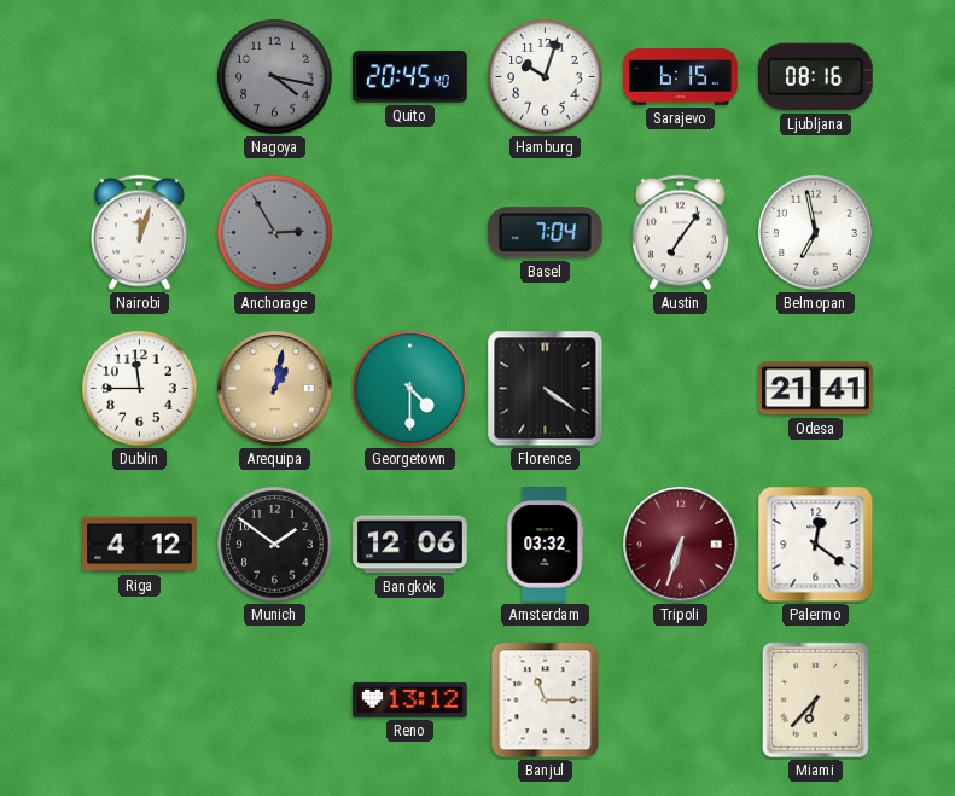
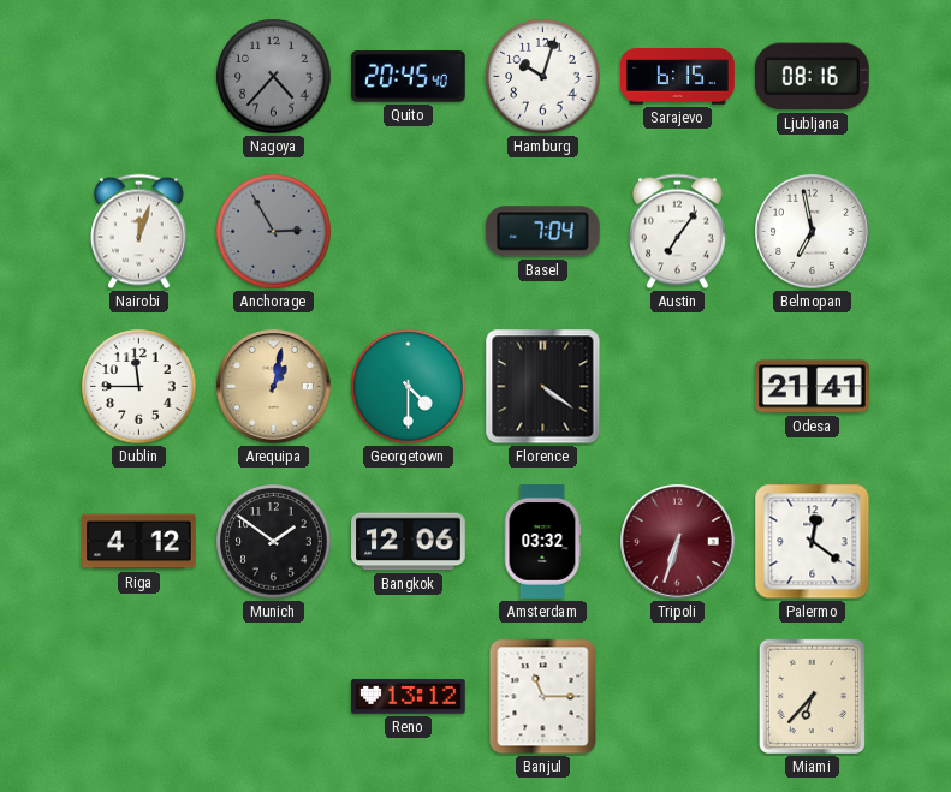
Nagoya: 4:17 -> 4:37
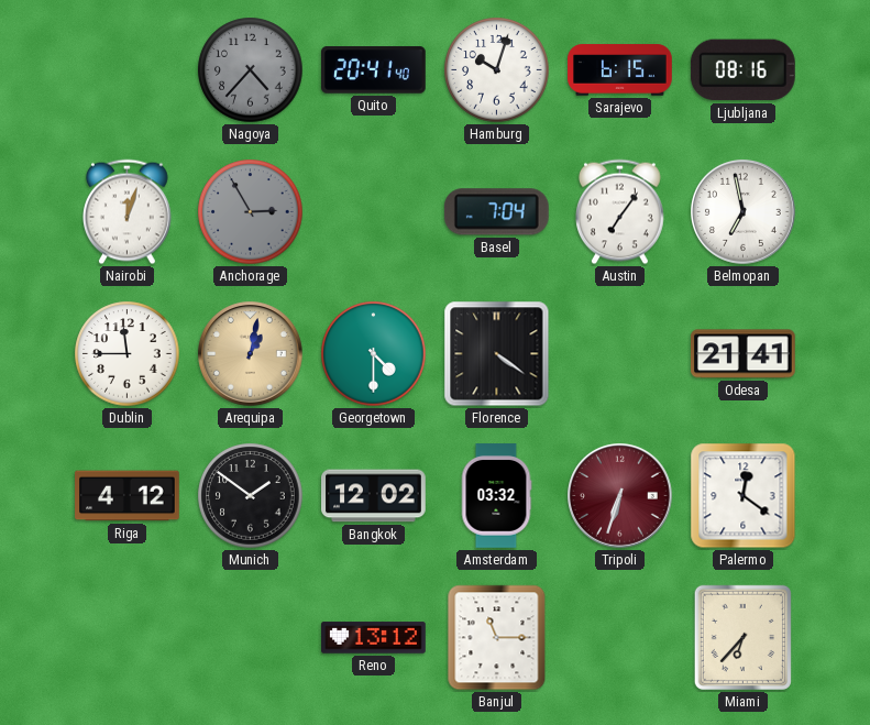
Quito: 20:45 -> 20:41
Bangkok: 12:06 -> 12:02
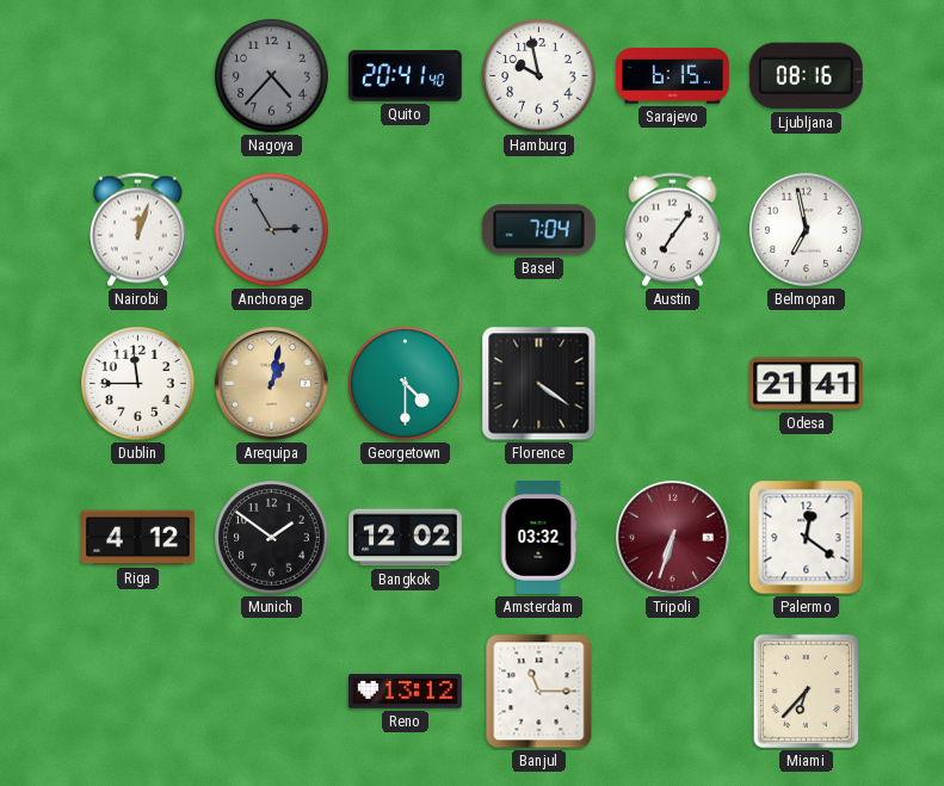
Hamburg: 10:03 -> 9:58
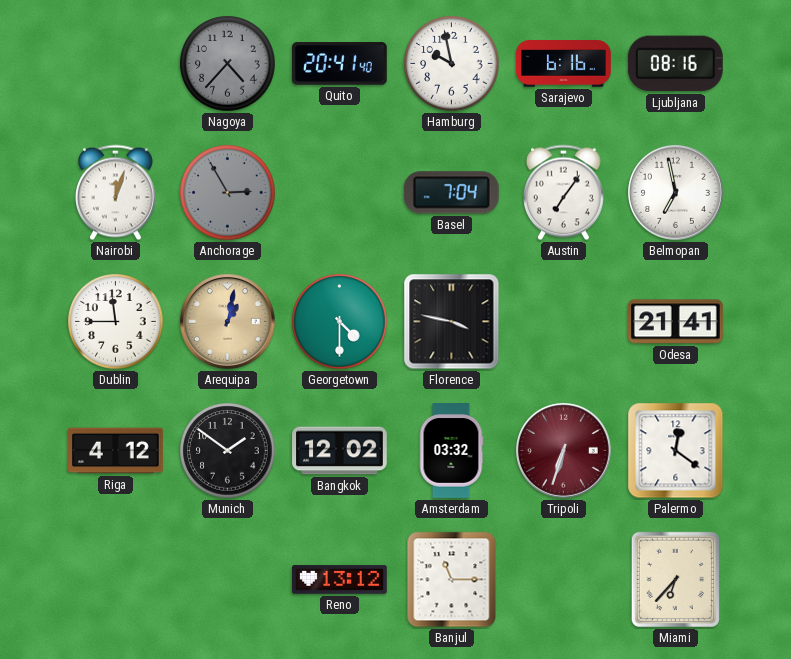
Sarajevo: 6:15 -> 6:16
Florence: 4:21 -> 3:47
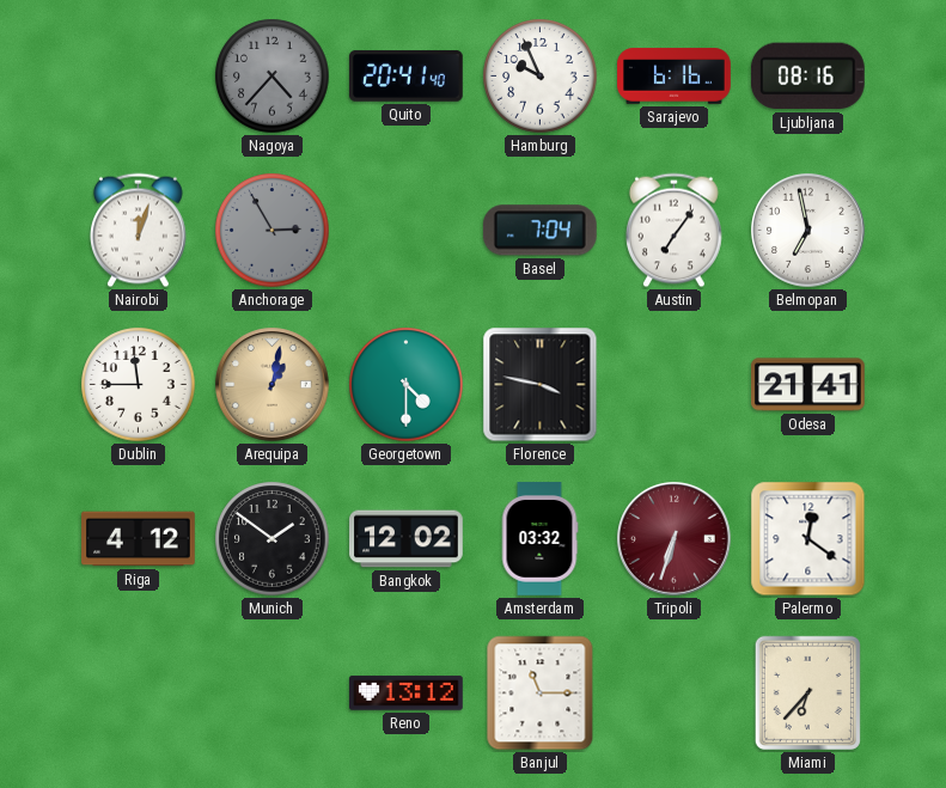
Hamburg: 9:58 -> 9:56
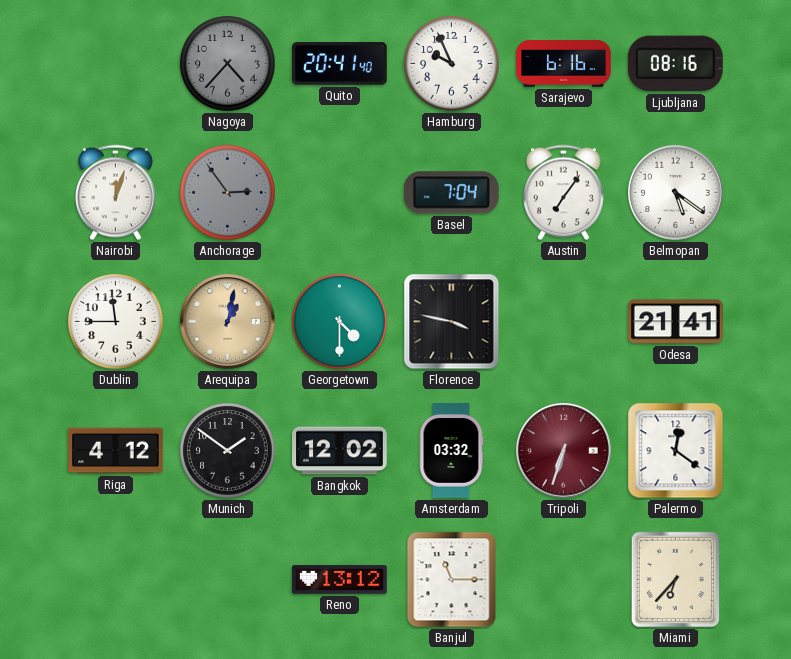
Anchorage: 2:55 -> 2:54
Belmopan: 6:58 -> 5:21
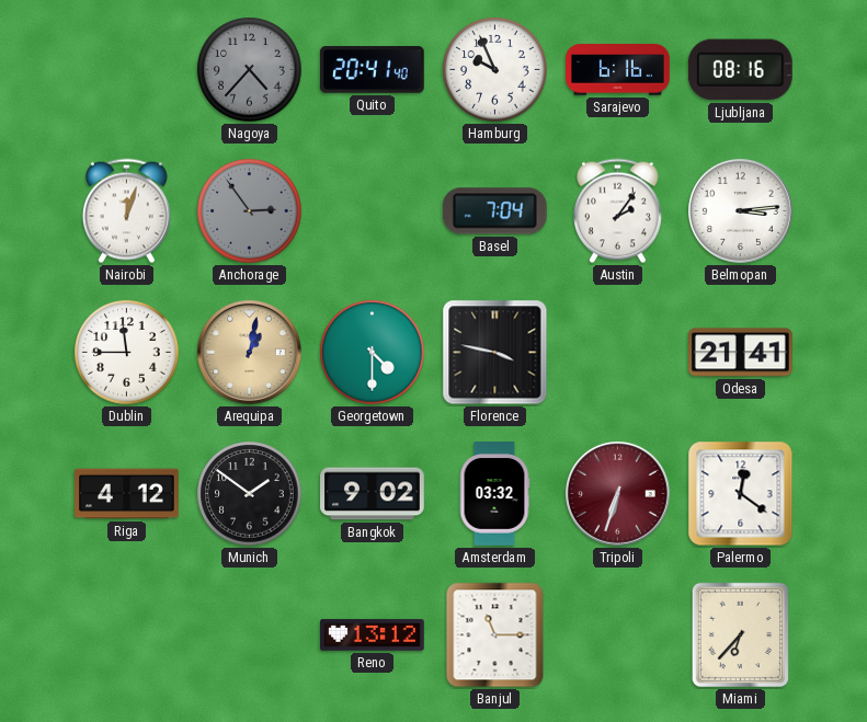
Austin: 7:06 -> 2:06
Belmopan: 5:21 -> 3:14
Bangkok: 12:02 -> 9:02
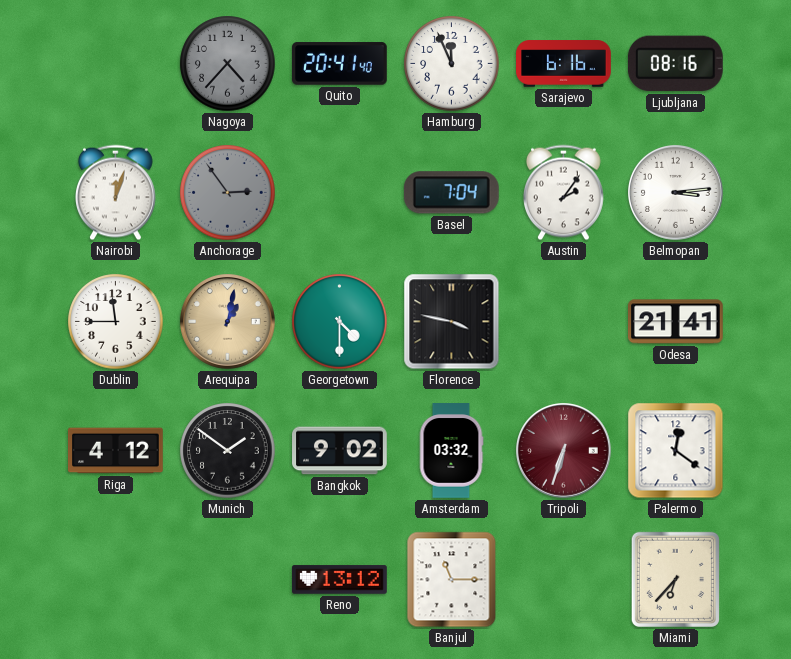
Hamburg: 9:56 -> 11:56
